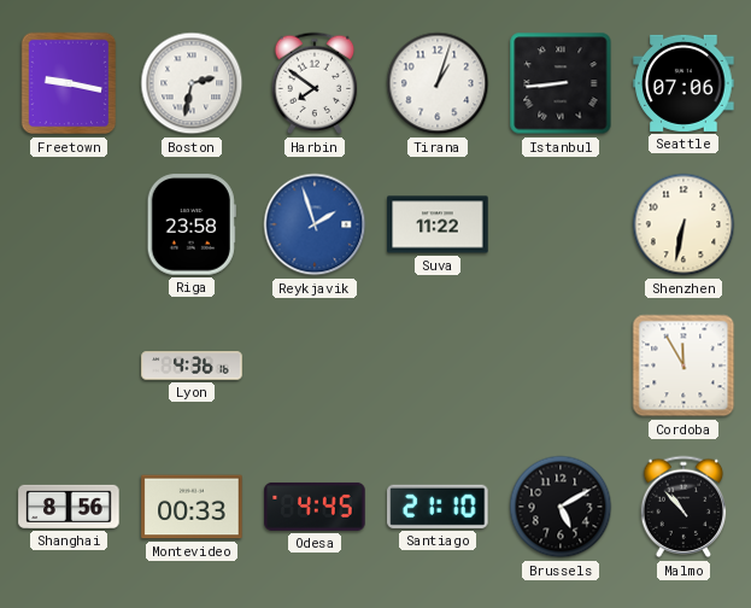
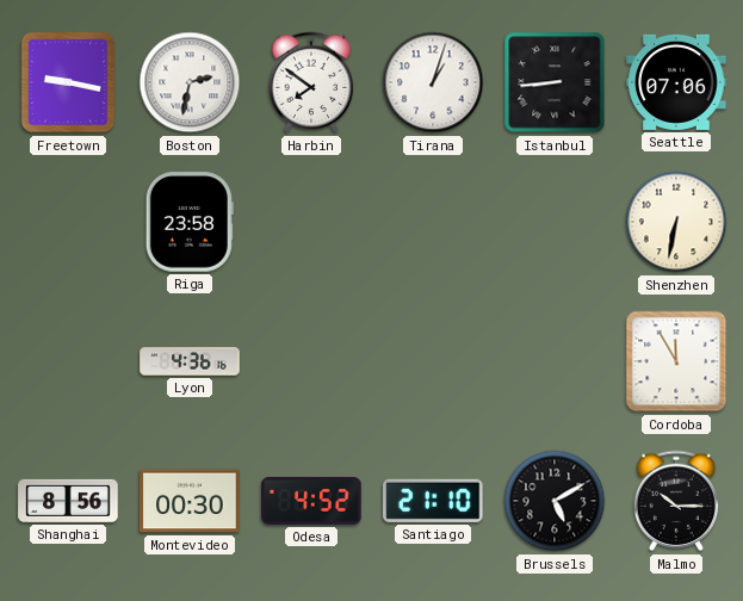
Reykjavik: 1:57 -> none
Suva: 11:22 -> none
Montevideo: 00:33 -> 00:30
Odesa: 4:45 -> 4:52
Malmo: 10:53 -> 10:15
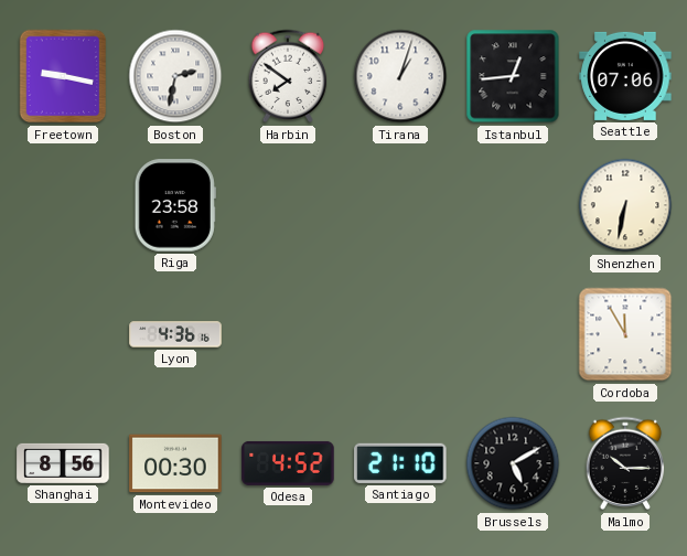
Istanbul: 8:44 -> 12:44
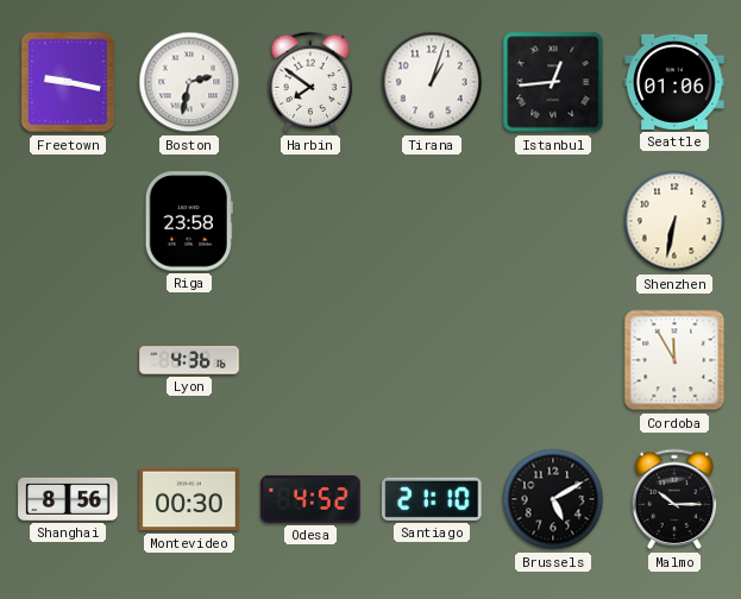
Seattle: 07:06 -> 01:06
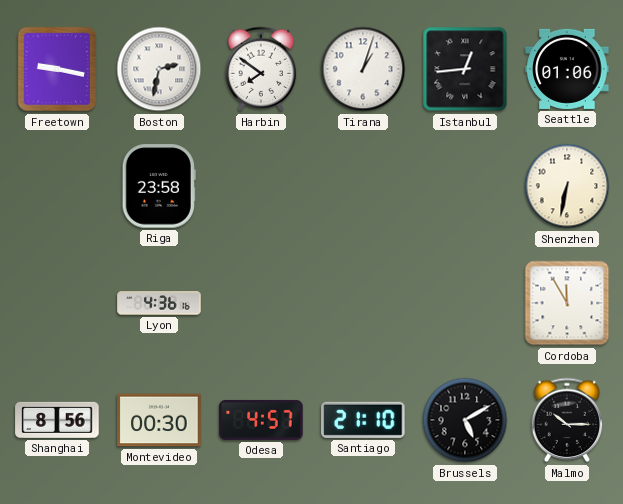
Odesa: 4:52 -> 4:57
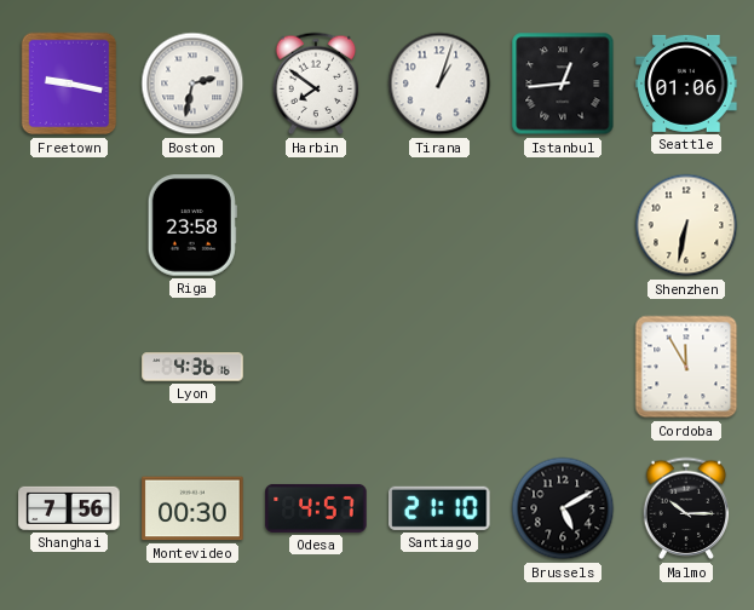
Shanghai: 8:56 -> 7:56
